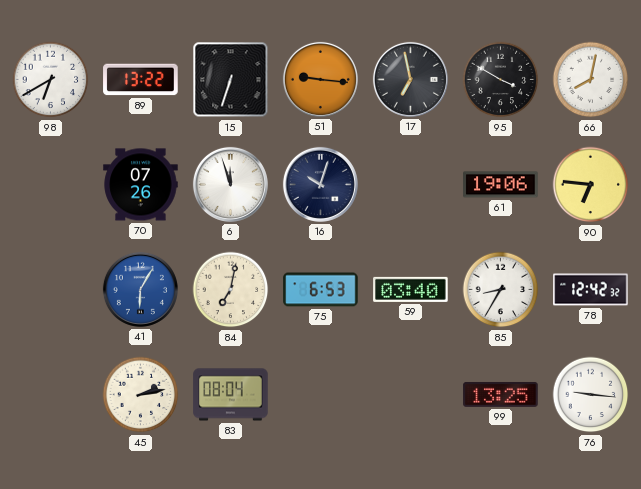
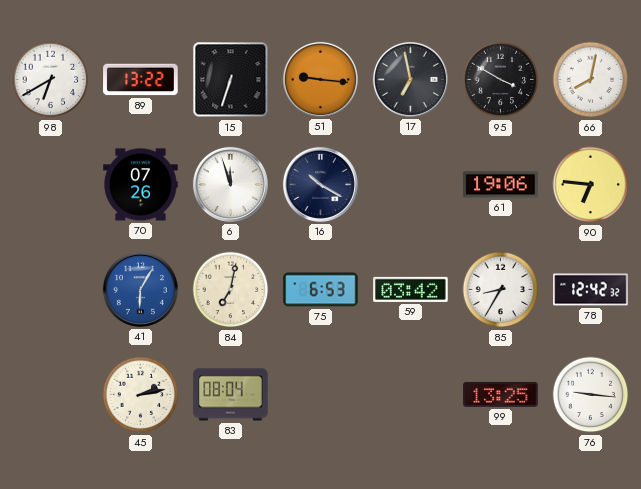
16: 10:03 -> 10:20
59: 03:40 -> 03:42
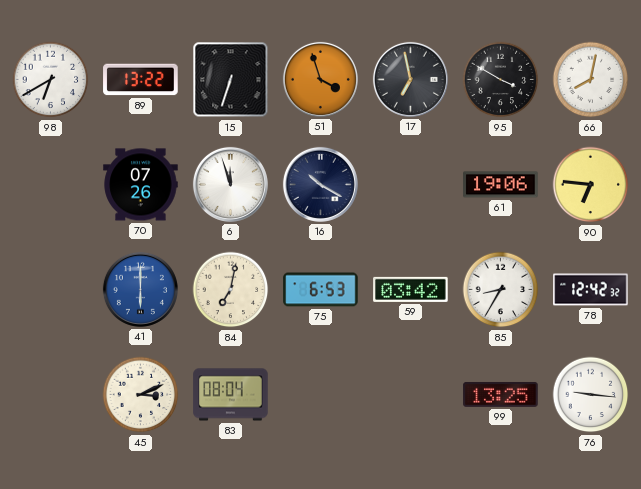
51: 9:16 -> 3:57
41: 6:05 -> 6:00
45: 2:13 -> 3:11
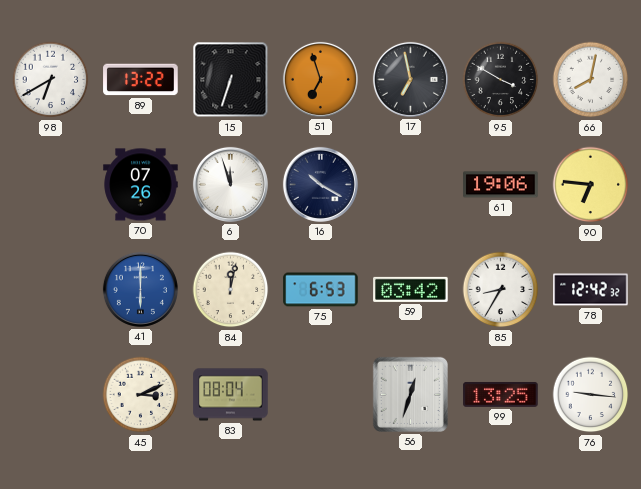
51: 3:57 -> 6:57
84: 7:02 -> 12:02
56: none -> 12:33
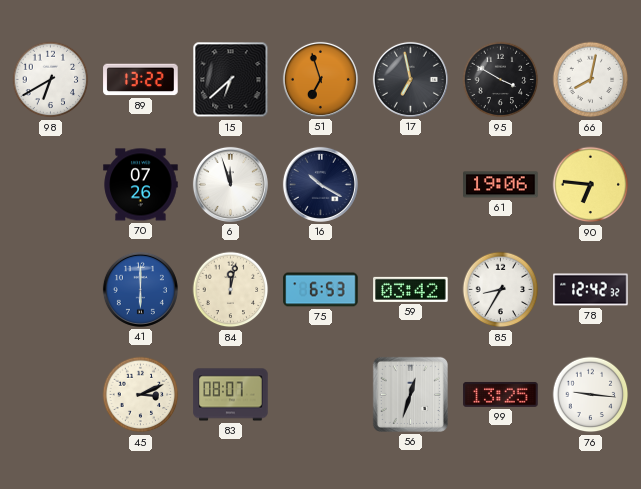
15: 6:33 -> 6:38
83: 08:04 -> 08:07
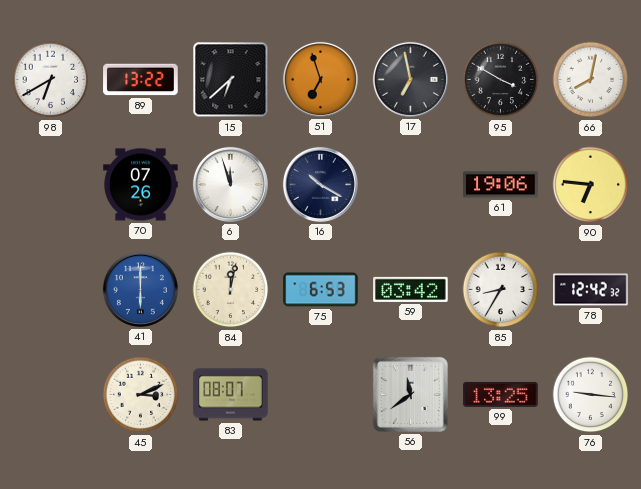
56: 12:33 -> 11:39
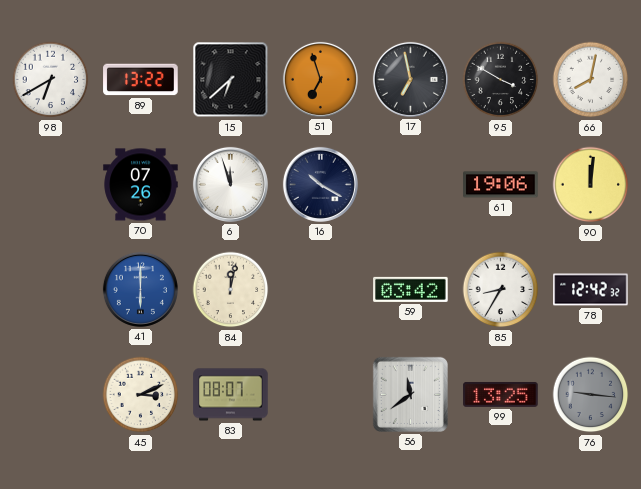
90: 6:46 -> 12:01
75: 6:53 -> none
76 dial: white -> grey
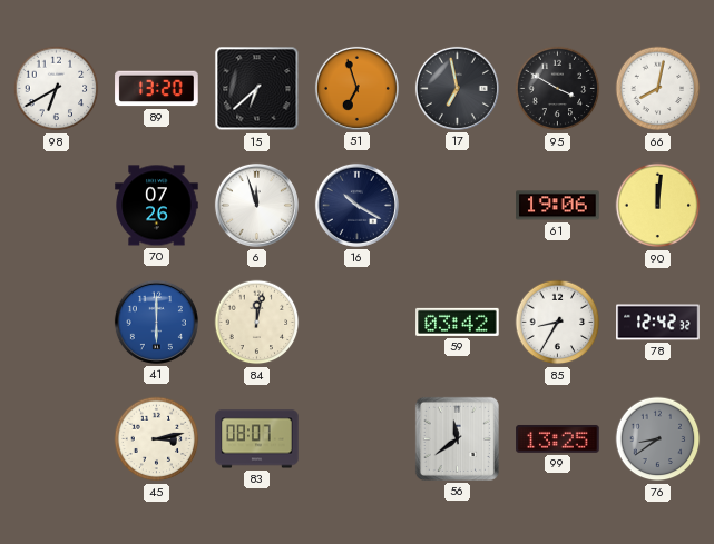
89: 13:22 -> 13:20
45: 3:11 -> 3:13
76: 9:16 -> 8:39
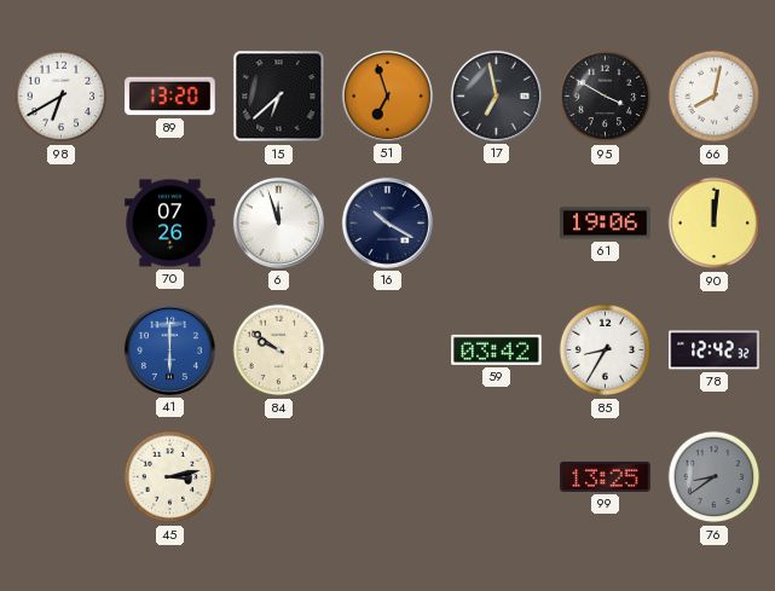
84: 12:02 -> 9:51
83: 08:07 -> none
56: 11:39 -> none
